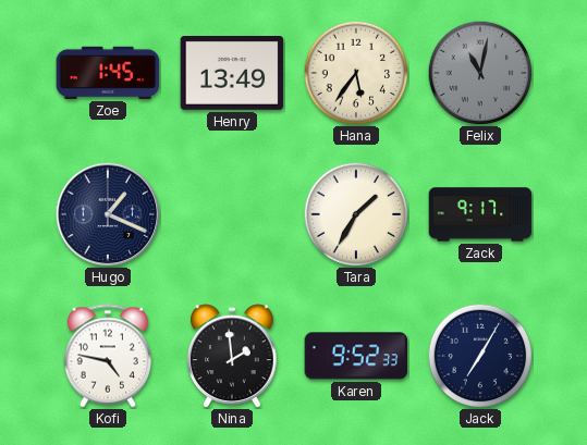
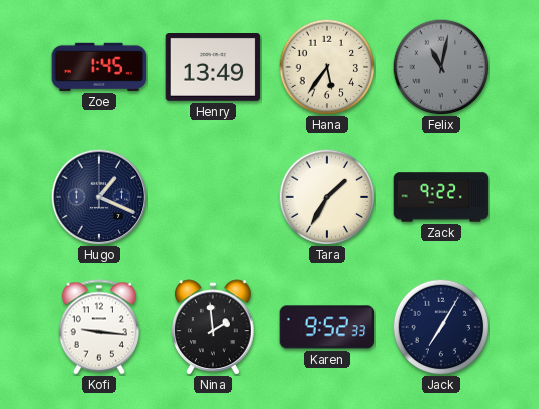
Zack: 9:17 -> 9:22
Kofi: 4:47 -> 9:16
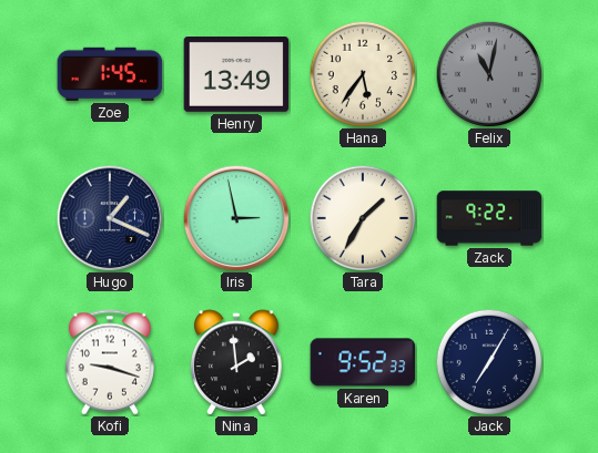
Iris: none -> 2:58
Kofi: 9:16 -> 9:18
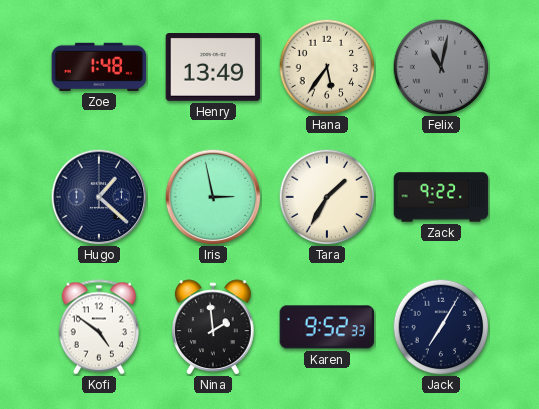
Zoe: 1:45 -> 1:48
Hugo: 1:19 -> 1:22
Kofi: 9:18 -> 4:51
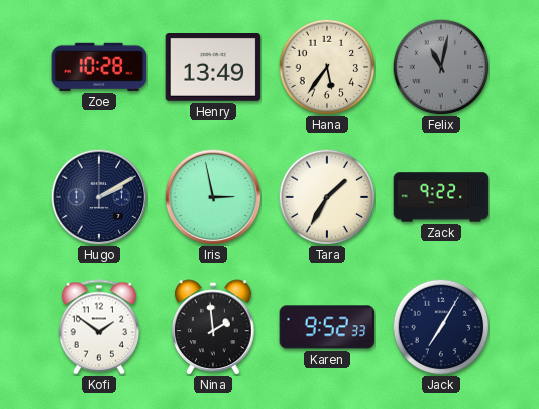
Zoe: 1:48 -> 10:28
Hugo: 1:22 -> 2:10
Kofi: 4:51 -> 1:51
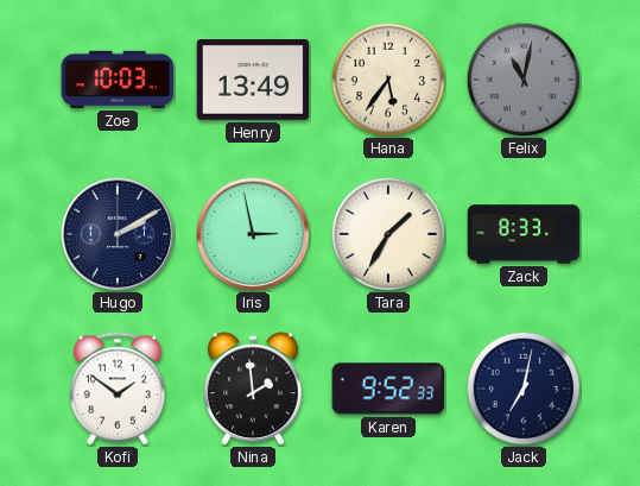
Zoe: 10:28 -> 10:03
Zack: 9:22 -> 8:33
Jack: 7:05 -> 7:02
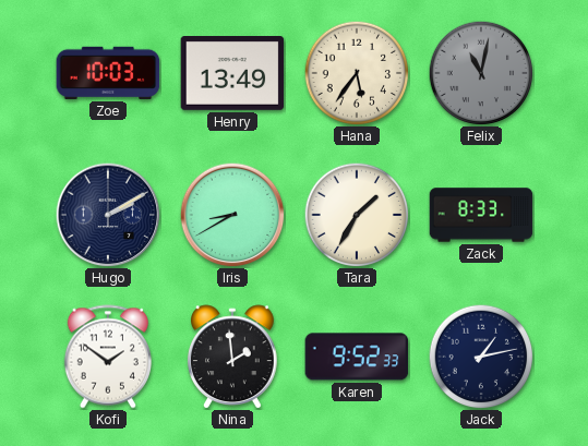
Iris: 2:58 -> 8:40
Jack: 7:02 -> 1:13
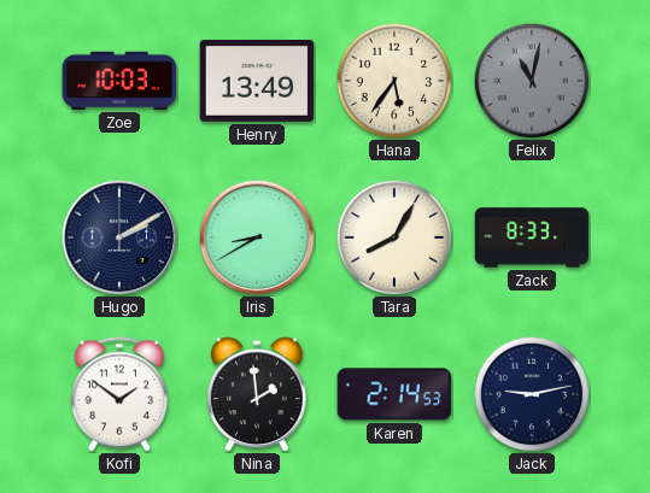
Tara: 1:35 -> 8:05
Karen: 9:52 -> 2:14
Jack: 1:13 -> 9:13
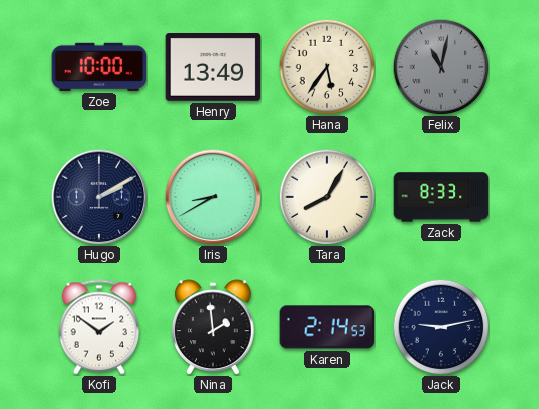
Zoe: 10:03 -> 10:00
